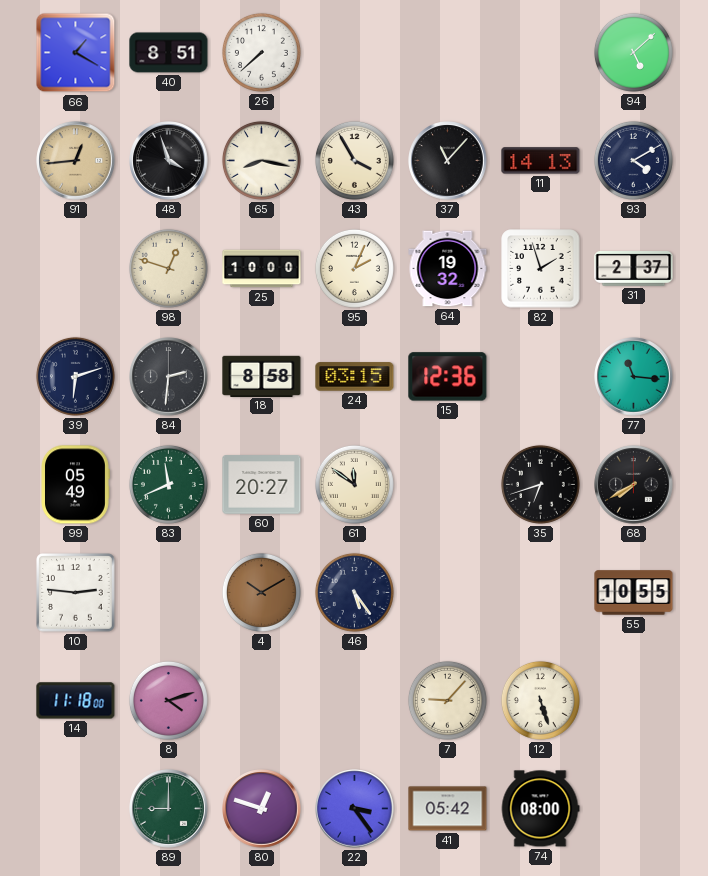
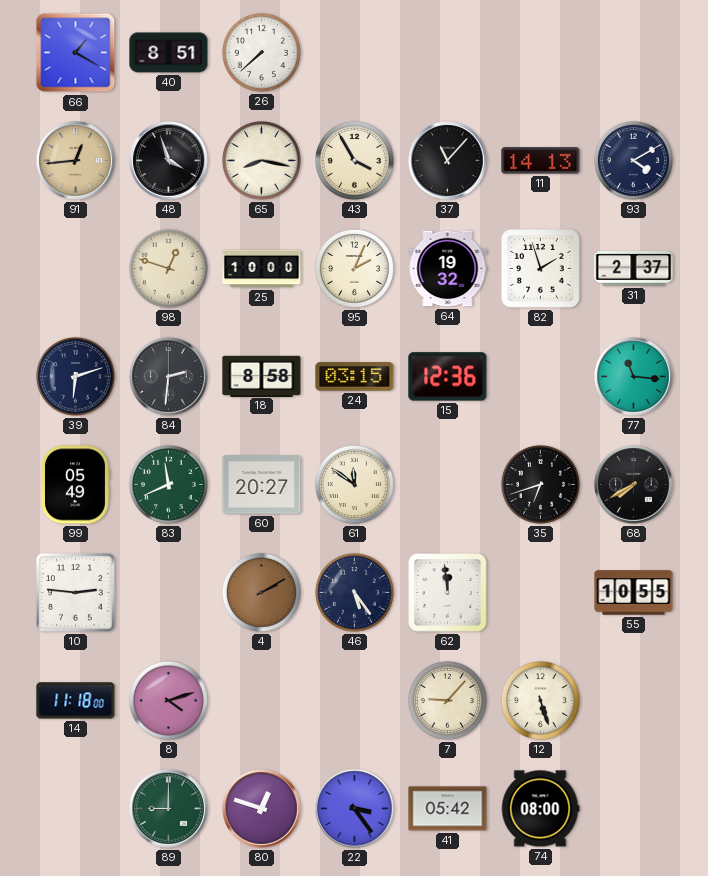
94: 5:08 -> none
4: 10:10 -> 2:10
62: none -> 11:59
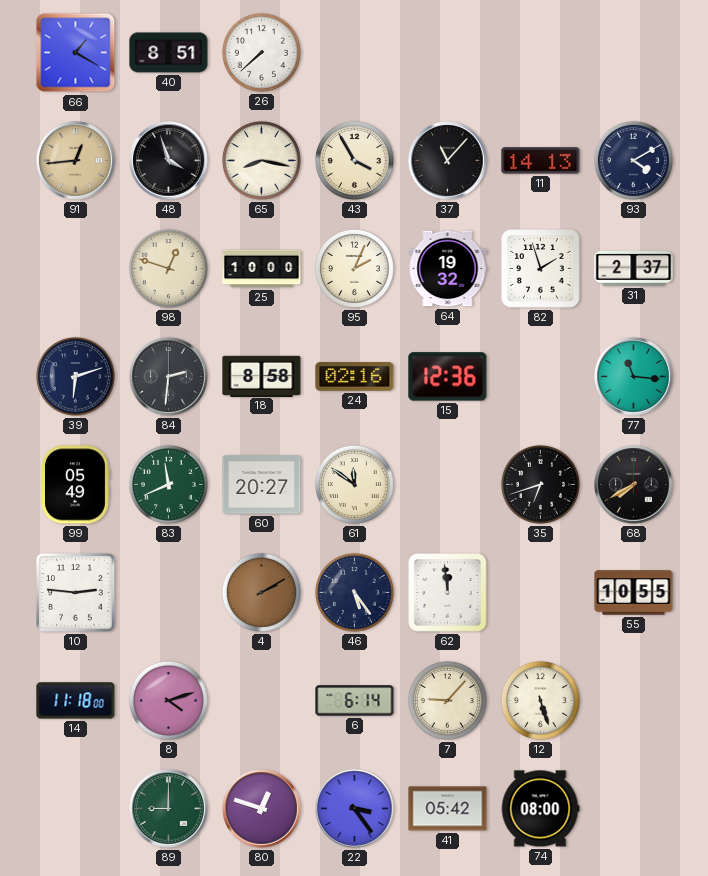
24: 03:15 -> 02:16
6: none -> 6:14
